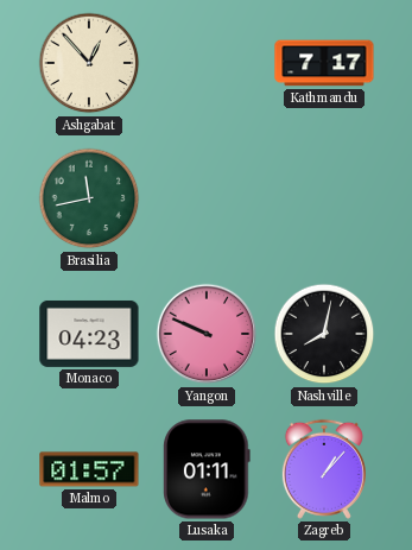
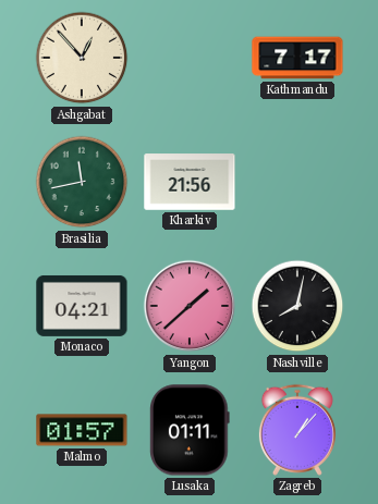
Kharkiv: none -> 21:56
Monaco: 04:23 -> 04:21
Yangon: 9:49 -> 1:38
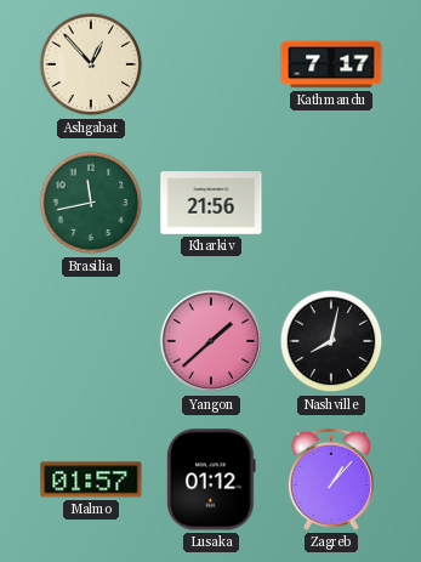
Monaco: 04:21 -> none
Lusaka: 01:11 -> 01:12
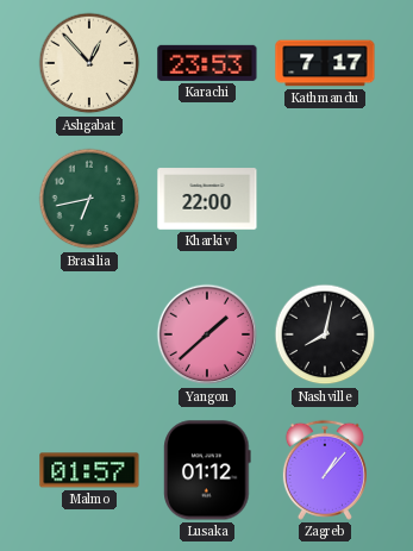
Karachi: none -> 23:53
Brasilia: 11:43 -> 6:43
Kharkiv: 21:56 -> 22:00
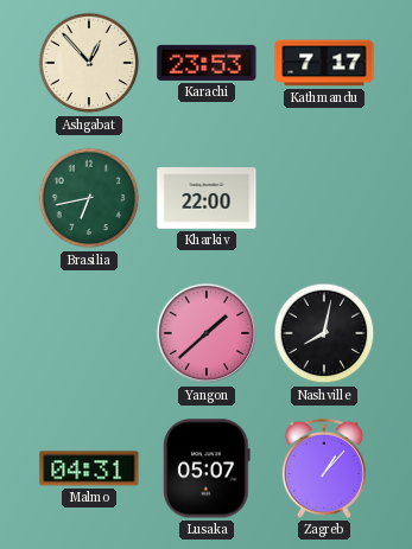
Malmo: 01:57 -> 04:31
Lusaka: 01:12 -> 05:07
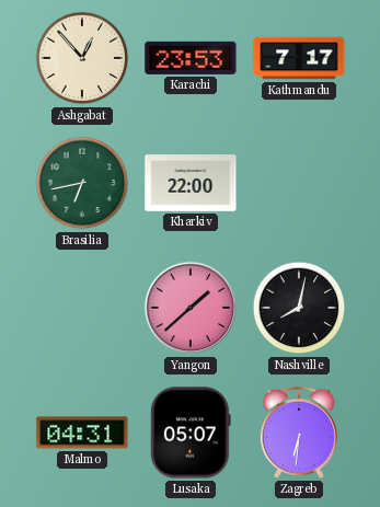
Zagreb: 1:07 -> 6:31
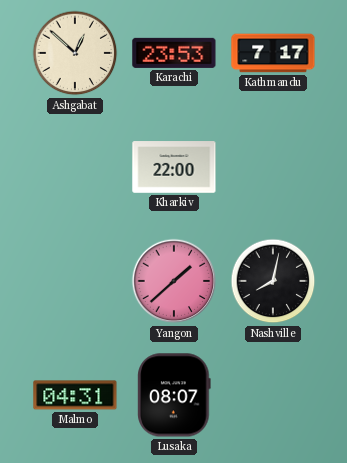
Ashgabat: 12:53 -> 12:52
Brasilia: 6:43 -> none
Lusaka: 05:07 -> 08:07
Zagreb: 6:31 -> none
